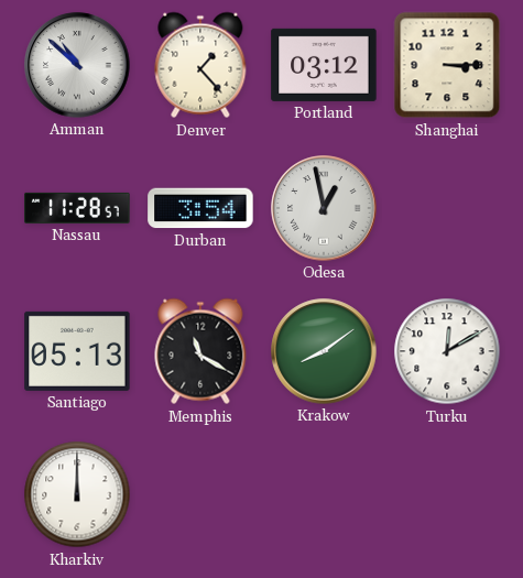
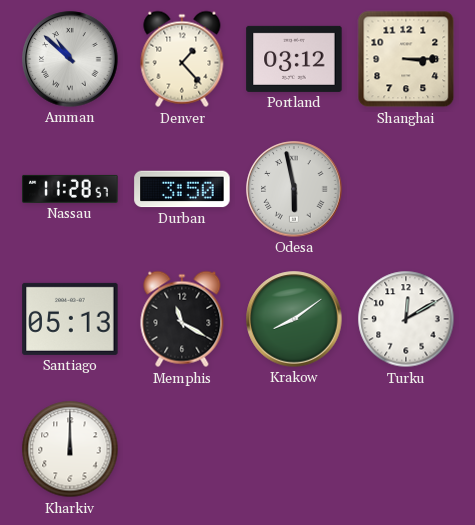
Durban: 3:54 -> 3:50
Odesa: 12:58 -> 5:58
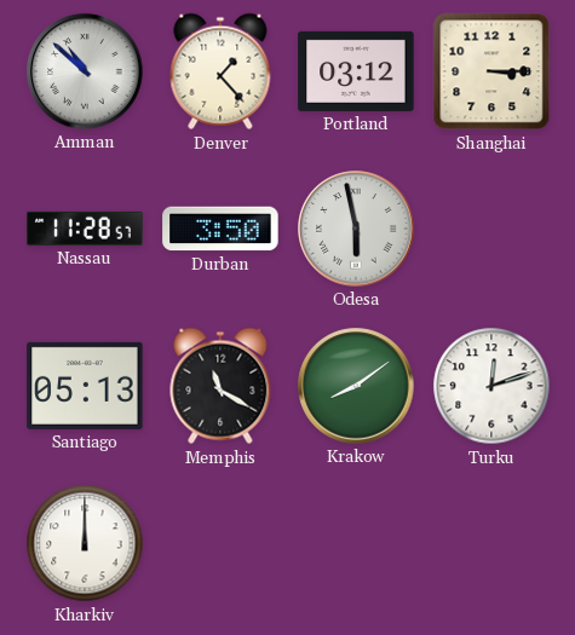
Turku: 12:10 -> 12:12
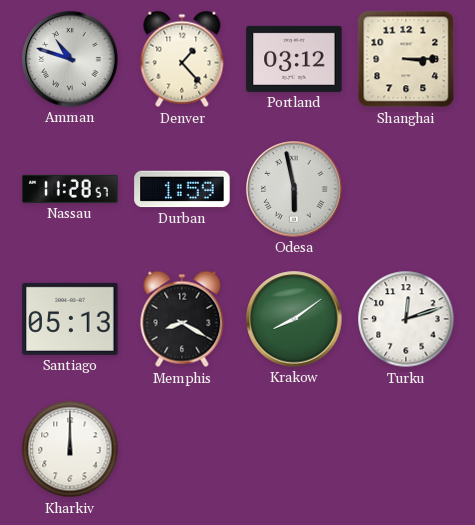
Amman: 10:52 -> 10:48
Durban: 3:50 -> 1:59
Memphis: 11:20 -> 8:20
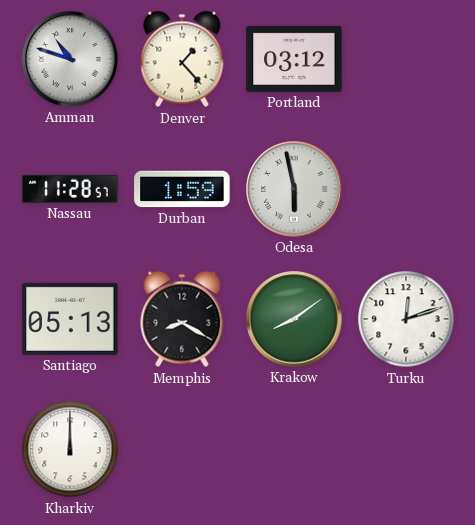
Shanghai: 3:15 -> none
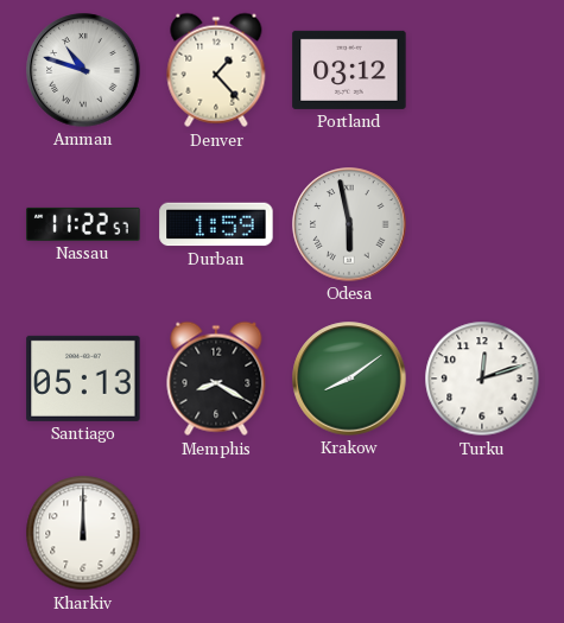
Nassau: 11:28 -> 11:22
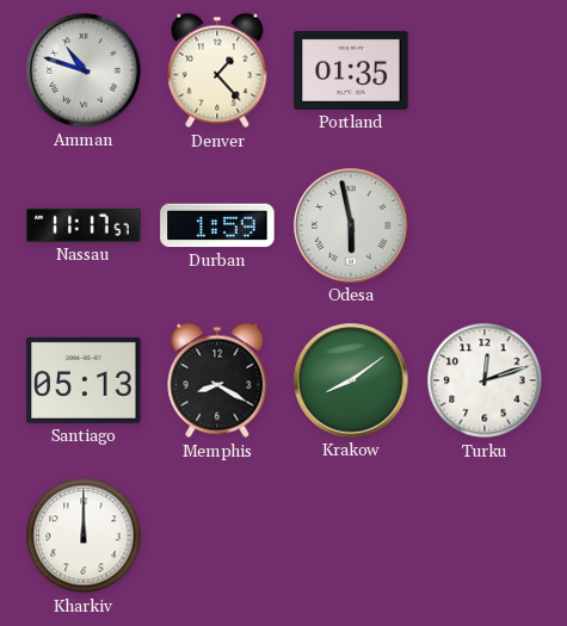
Portland: 03:12 -> 01:35
Nassau: 11:22 -> 11:17
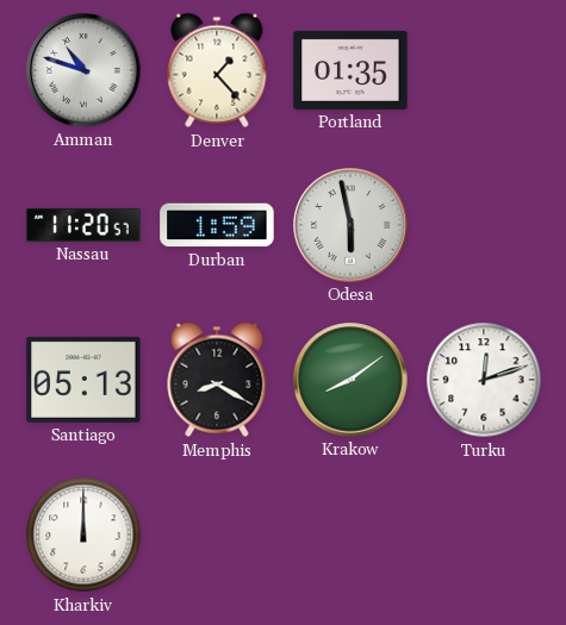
Nassau: 11:17 -> 11:20
